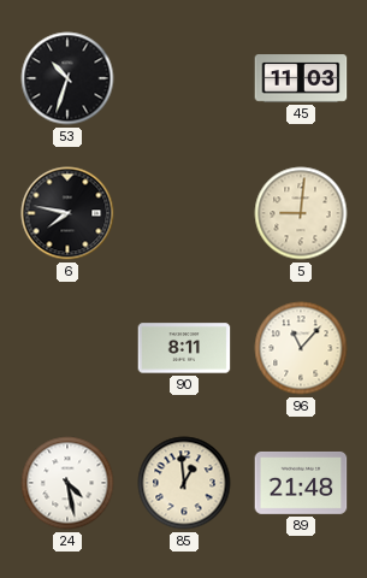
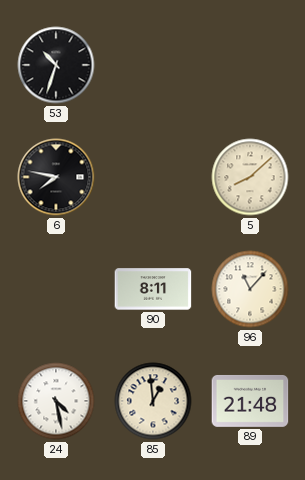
45: 11:03 -> none
5: 9:01 -> 8:08
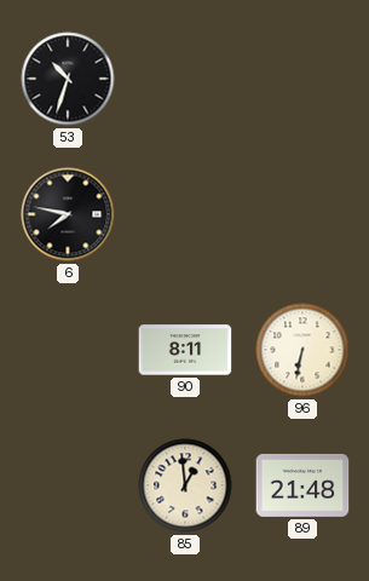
5: 8:08 -> none
96: 11:07 -> 6:32
24: 4:28 -> none
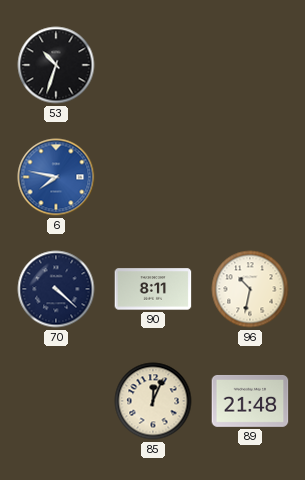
6 dial: black -> blue
70: none -> 4:22
96: 6:32 -> 10:32
85: 12:59 -> 12:04
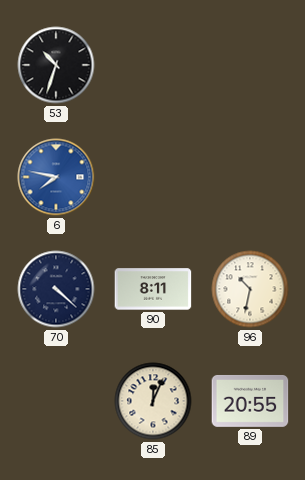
89: 21:48 -> 20:55
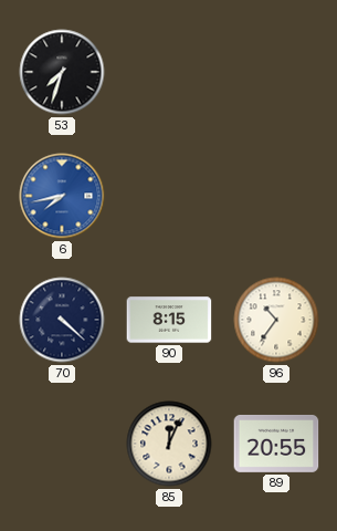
53: 10:33 -> 7:33
6: 7:47 -> 7:43
90: 8:11 -> 8:15
96: 10:32 -> 10:36
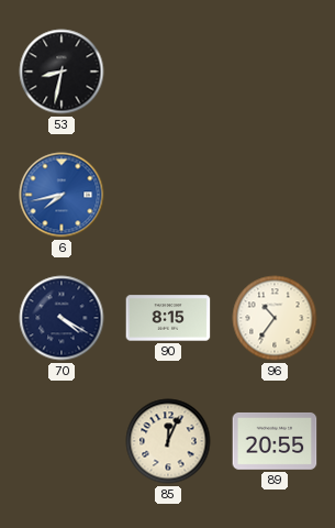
53: 7:33 -> 8:32
70: 4:22 -> 4:20
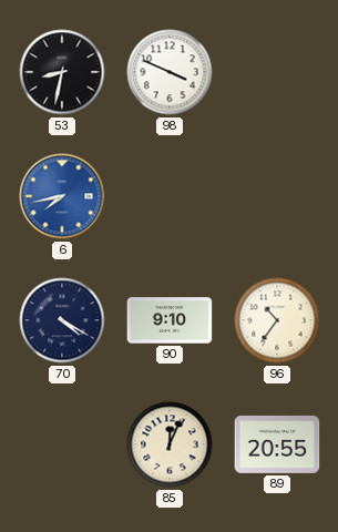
98: none -> 3:49
90: 8:15 -> 9:10
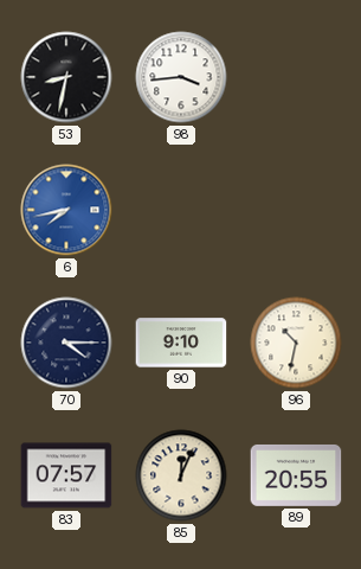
98: 3:49 -> 3:44
70: 4:20 -> 4:15
96: 10:36 -> 10:32
83: none -> 07:57
